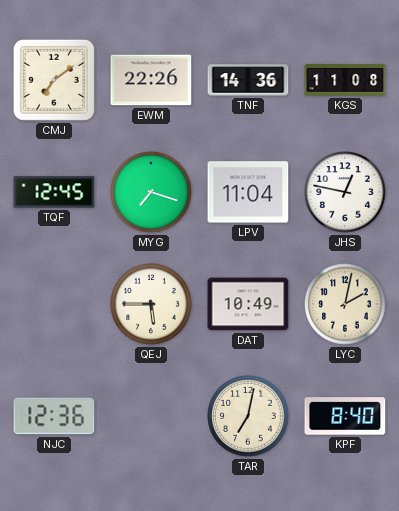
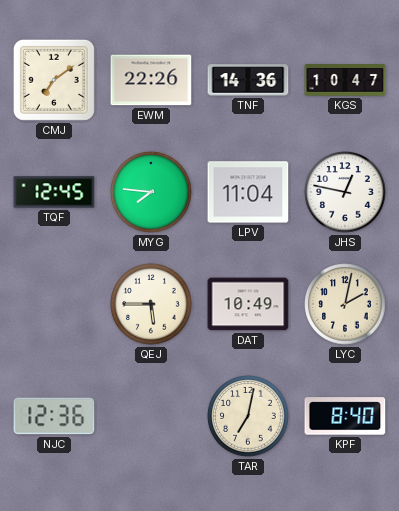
KGS: 11:08 -> 10:47
MYG: 7:18 -> 7:46
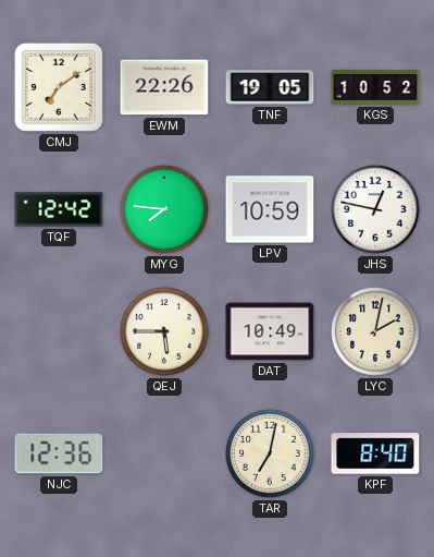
TNF: 14:36 -> 19:05
KGS: 10:47 -> 10:52
TQF: 12:45 -> 12:42
LPV: 11:04 -> 10:59
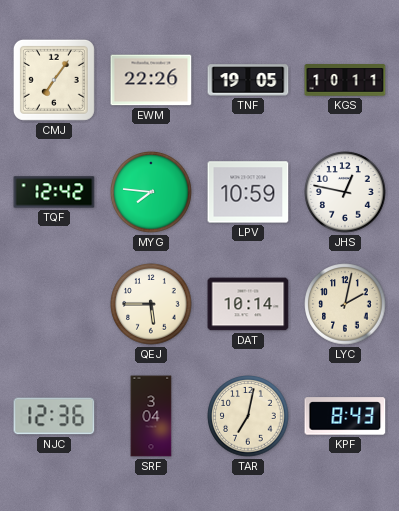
CMJ: 7:09 -> 7:06
KGS: 10:52 -> 10:11
DAT: 10:49 -> 10:14
SRF: none -> 3:04
KPF: 8:40 -> 8:43
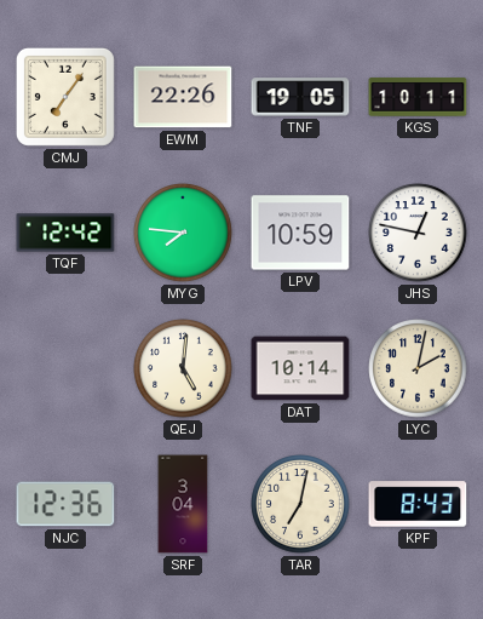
QEJ: 5:45 -> 5:01
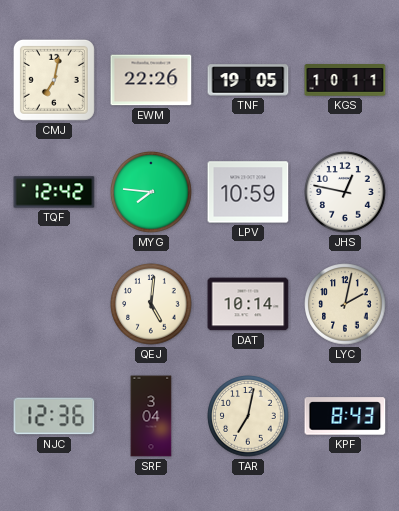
CMJ: 7:06 -> 7:02
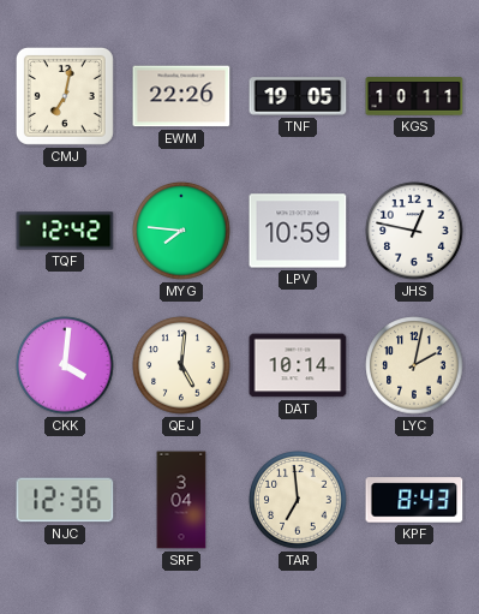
CKK: none -> 4:01
TAR: 7:02 -> 6:59
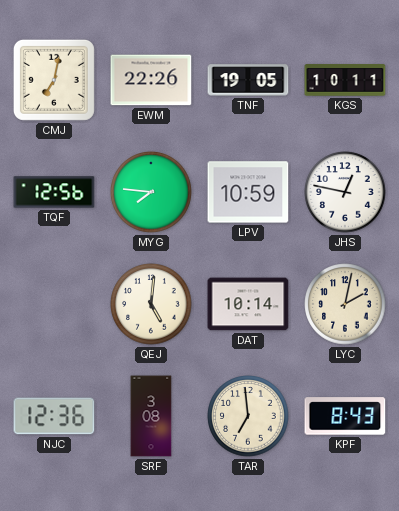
TQF: 12:42 -> 12:56
CKK: 4:01 -> none
SRF: 3:04 -> 3:08
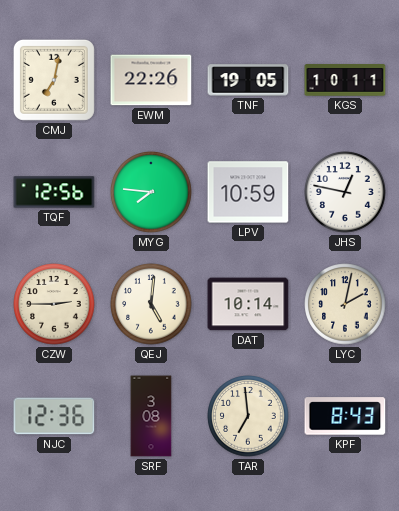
CZW: none -> 2:45
